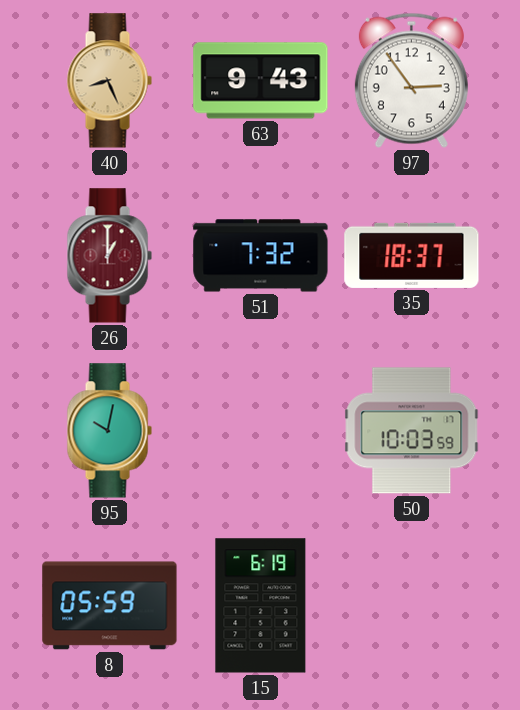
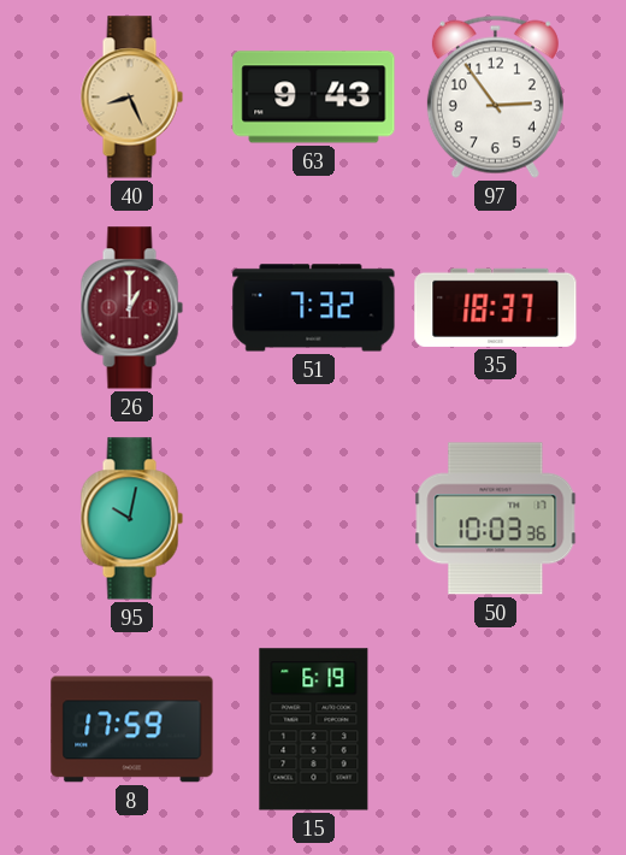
50: 10:03:59 -> 10:03:36
8: 05:59 -> 17:59
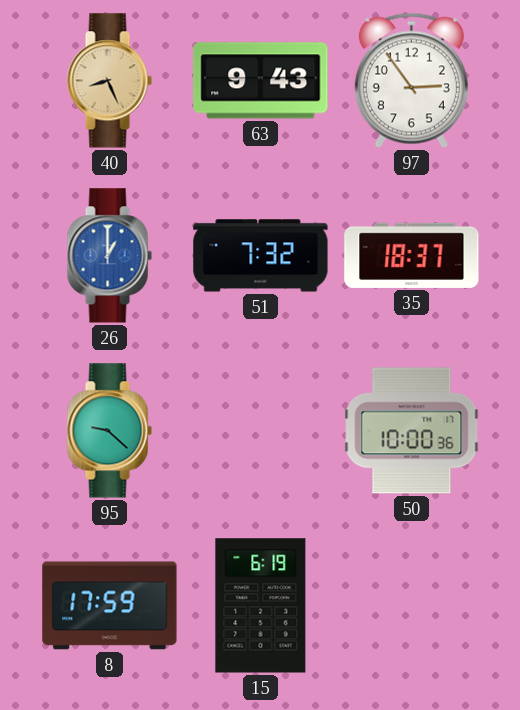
26 dial: burgundy -> blue
95: 10:02 -> 9:22
50: 10:03 -> 10:00
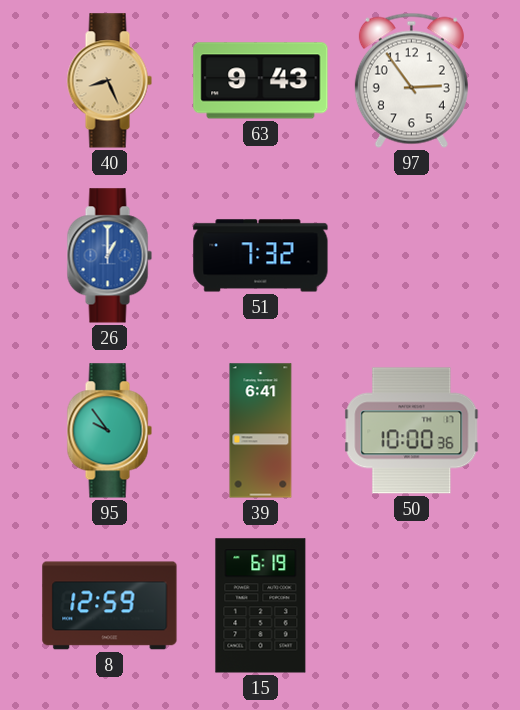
35: 18:37 -> none
95: 9:22 -> 9:54
39: none -> 6:41
8: 17:59 -> 12:59
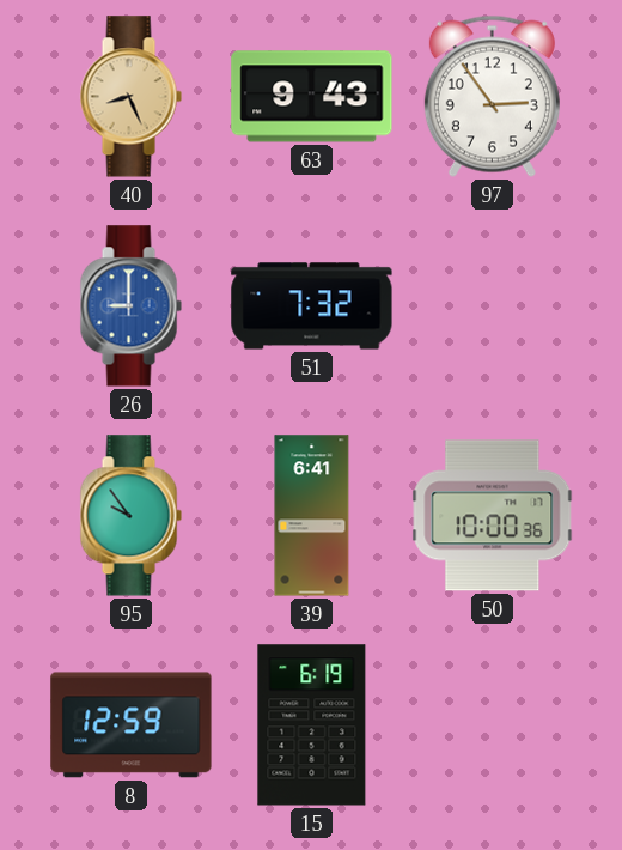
26: 1:00 -> 9:00
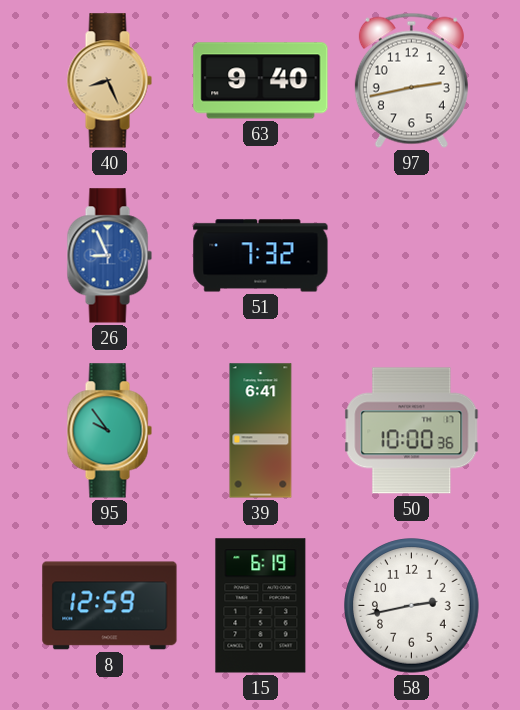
63: 9:43 -> 9:40
97: 2:54 -> 2:43
26: 9:00 -> 8:56
58: none -> 2:43
